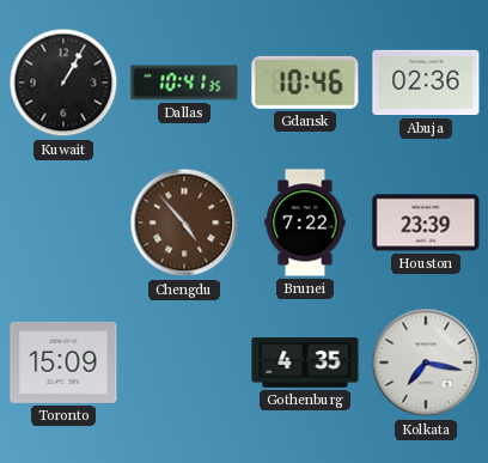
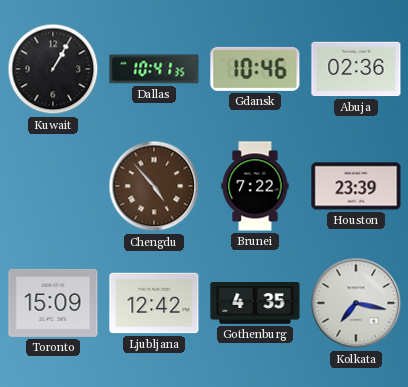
Ljubljana: none -> 12:42
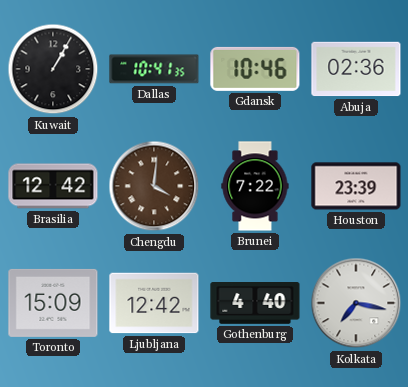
Brasilia: none -> 12:42
Chengdu: 4:53 -> 4:01
Gothenburg: 4:35 -> 4:40
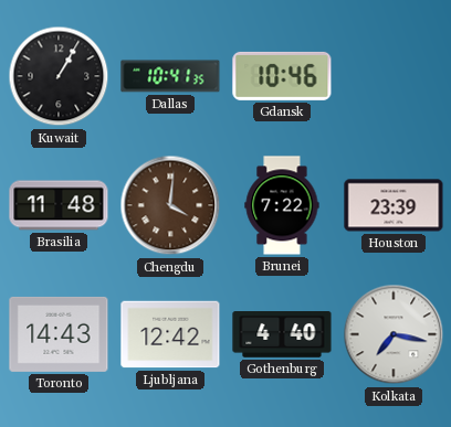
Abuja: 02:36 -> none
Brasilia: 12:42 -> 11:48
Toronto: 15:09 -> 14:43
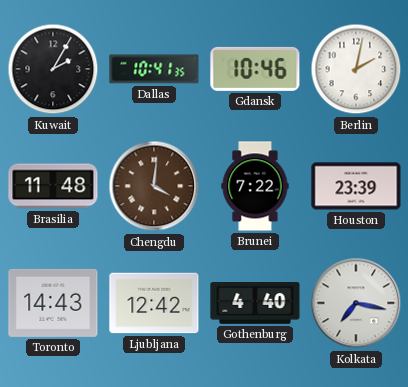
Kuwait: 1:05 -> 2:05
Berlin: none -> 2:02
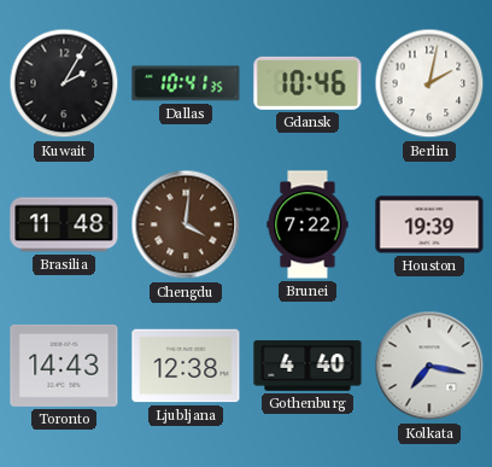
Houston: 23:39 -> 19:39
Ljubljana: 12:42 -> 12:38
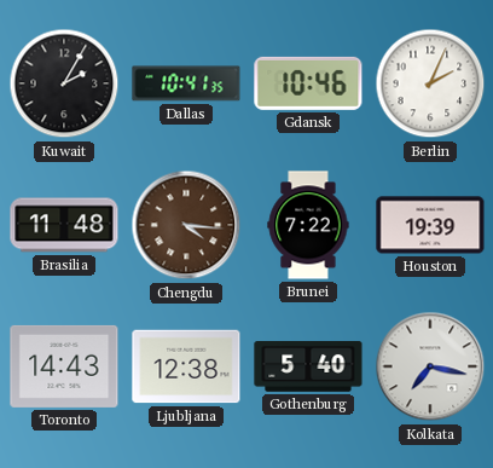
Berlin: 2:02 -> 2:04
Chengdu: 4:01 -> 4:16
Gothenburg: 4:40 -> 5:40
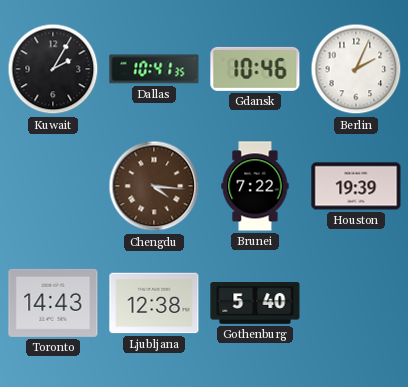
Brasilia: 11:48 -> none
Kolkata: 7:17 -> none
